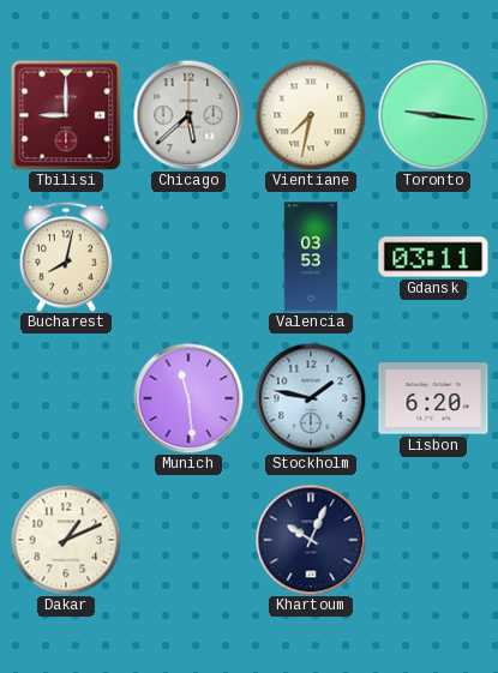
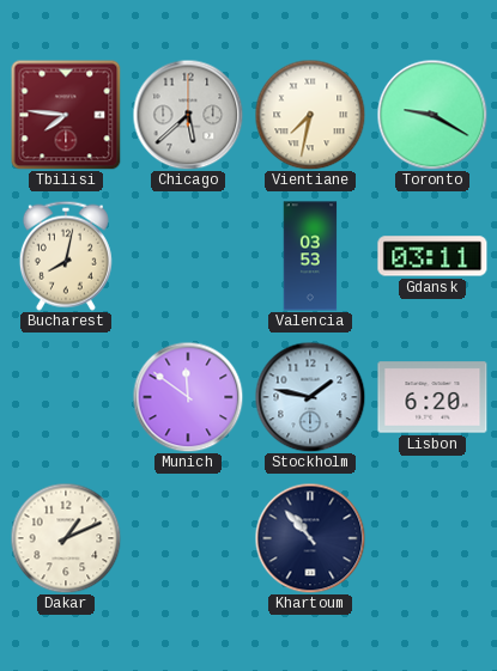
Tbilisi: 9:00 -> 7:46
Toronto: 9:16 -> 9:20
Munich: 11:29 -> 11:51
Khartoum: 10:04 -> 10:53
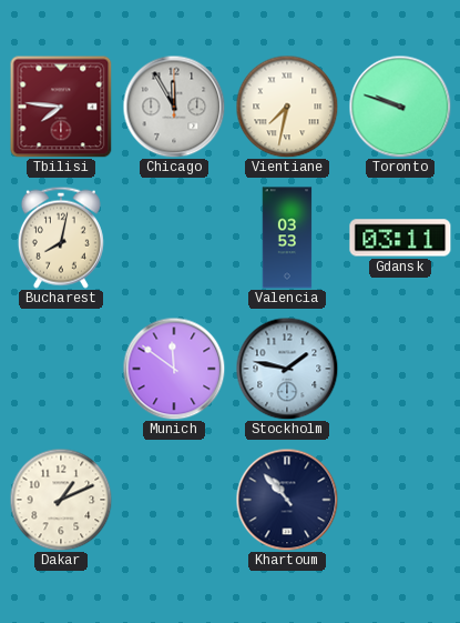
Chicago: 5:38 -> 11:55
Toronto: 9:20 -> 9:48
Lisbon: 6:20 -> none
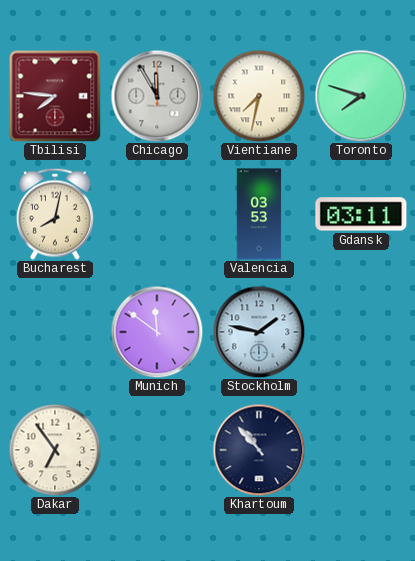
Toronto: 9:48 -> 7:48
Dakar: 1:11 -> 6:54
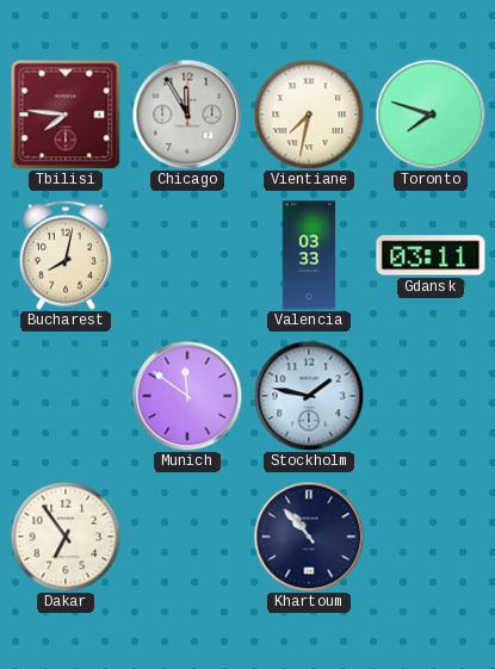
Valencia: 03:53 -> 03:33
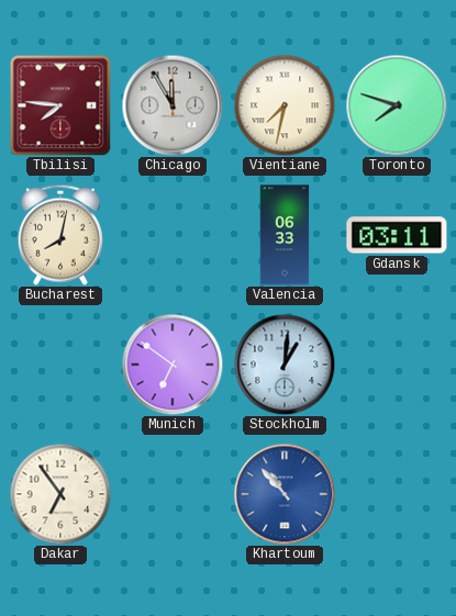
Valencia: 03:33 -> 06:33
Munich: 11:51 -> 6:51
Stockholm: 1:47 -> 1:01
Khartoum dial: navy -> blue
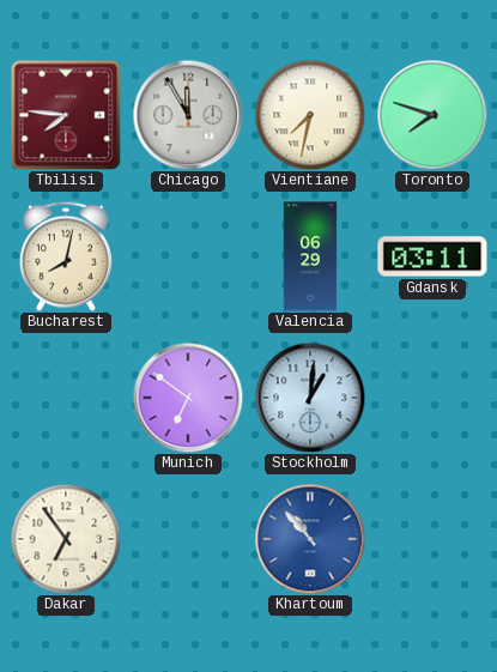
Valencia: 06:33 -> 06:29
